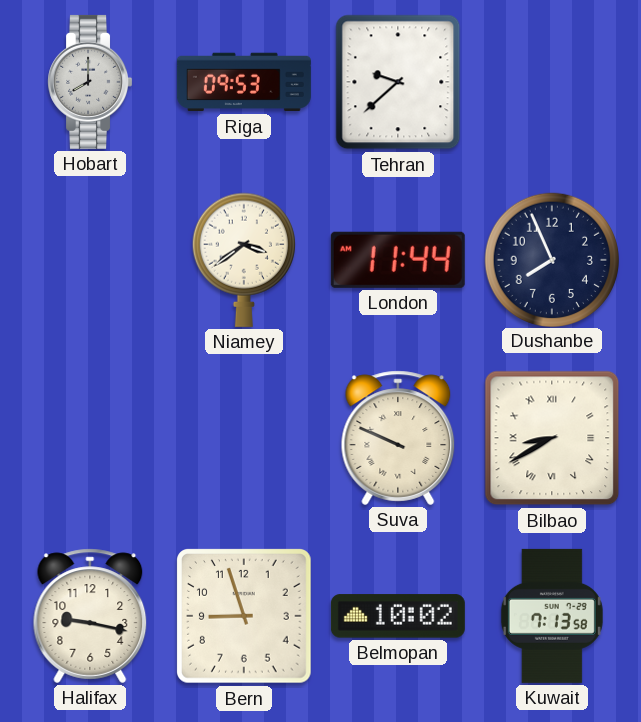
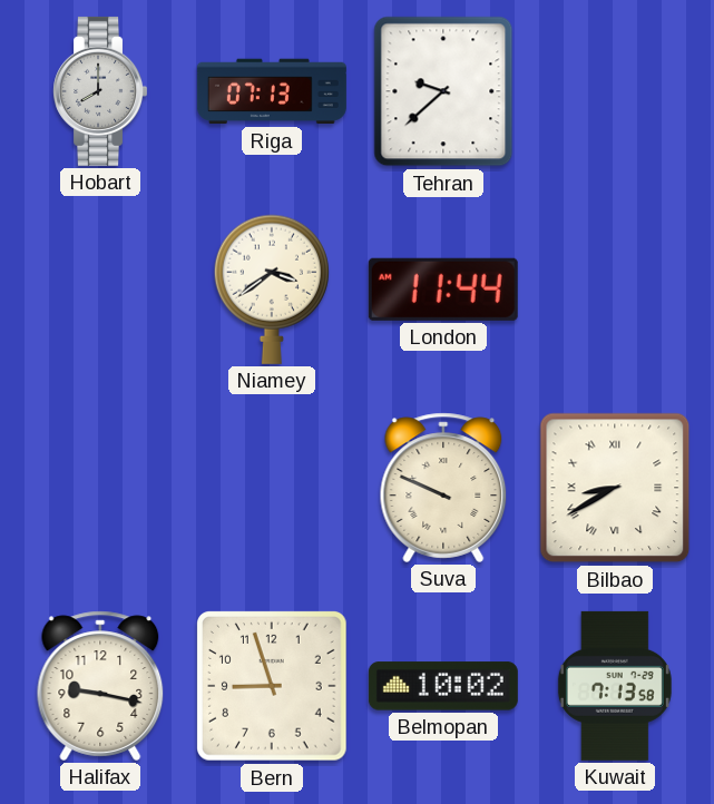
Riga: 09:53 -> 07:13
Dushanbe: 7:56 -> none
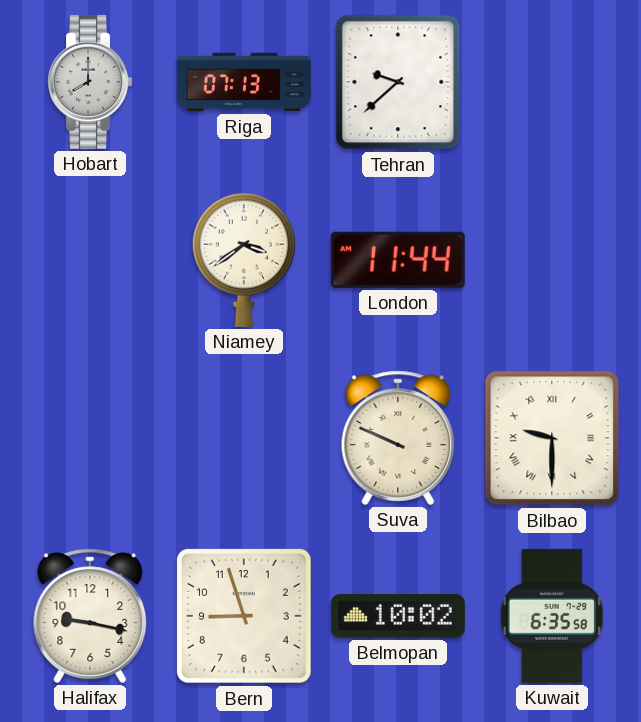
Bilbao: 8:40 -> 9:30
Kuwait: 7:13 -> 6:35
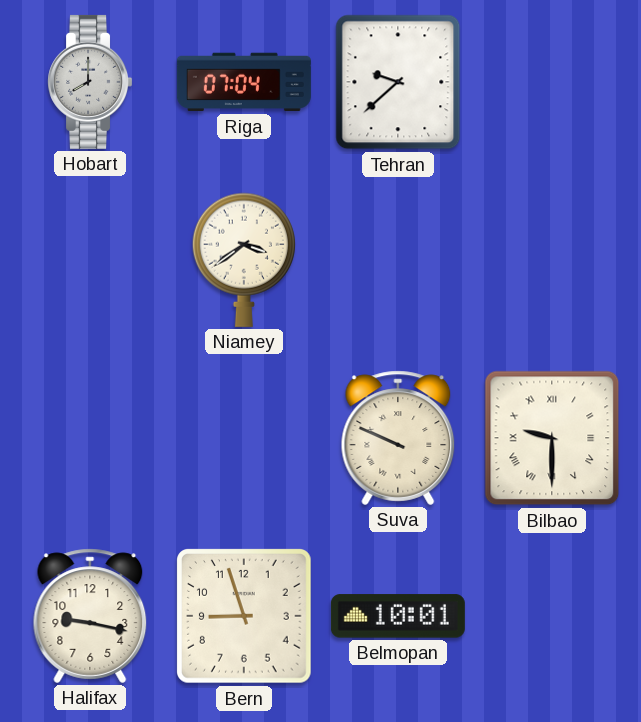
Riga: 07:13 -> 07:04
London: 11:44 -> none
Belmopan: 10:02 -> 10:01
Kuwait: 6:35 -> none
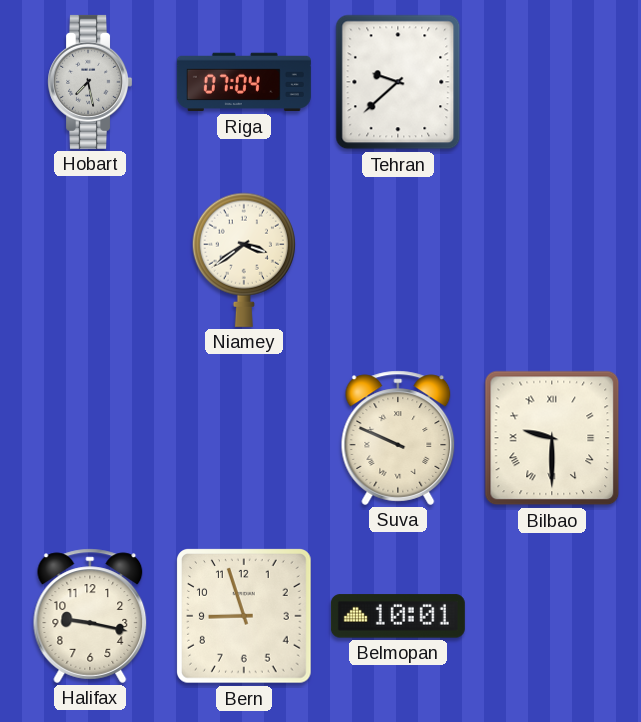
Hobart: 8:00 -> 7:28
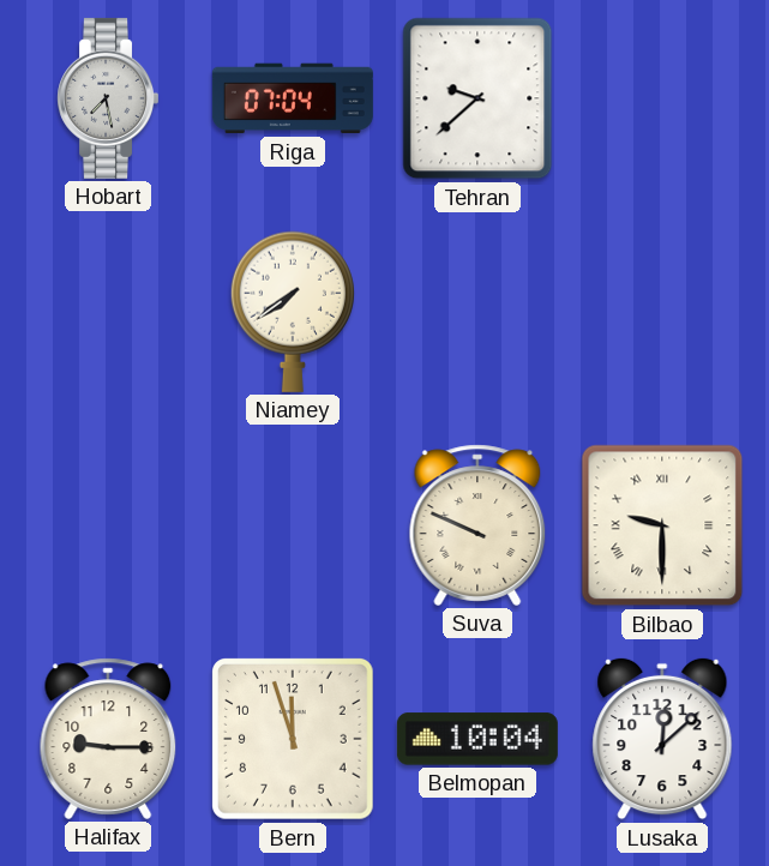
Niamey: 3:39 -> 7:39
Halifax: 9:17 -> 9:15
Bern: 8:57 -> 11:57
Belmopan: 10:01 -> 10:04
Lusaka: none -> 12:08
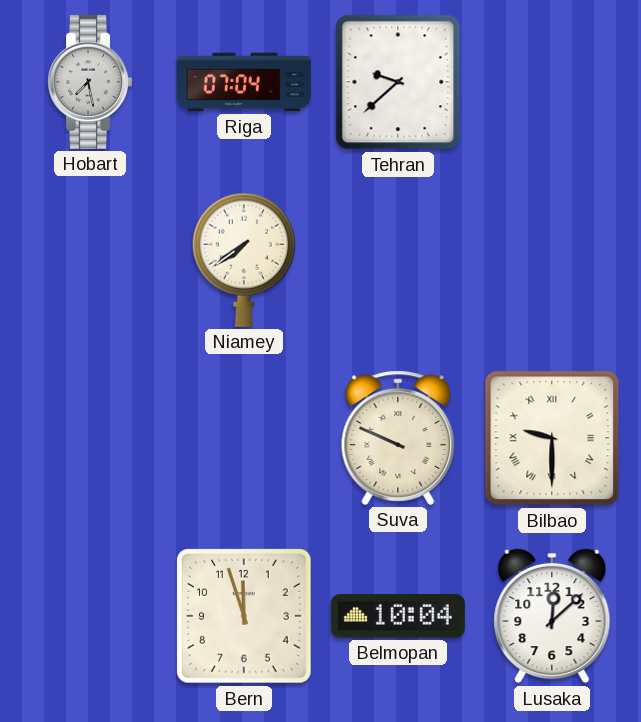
Halifax: 9:15 -> none
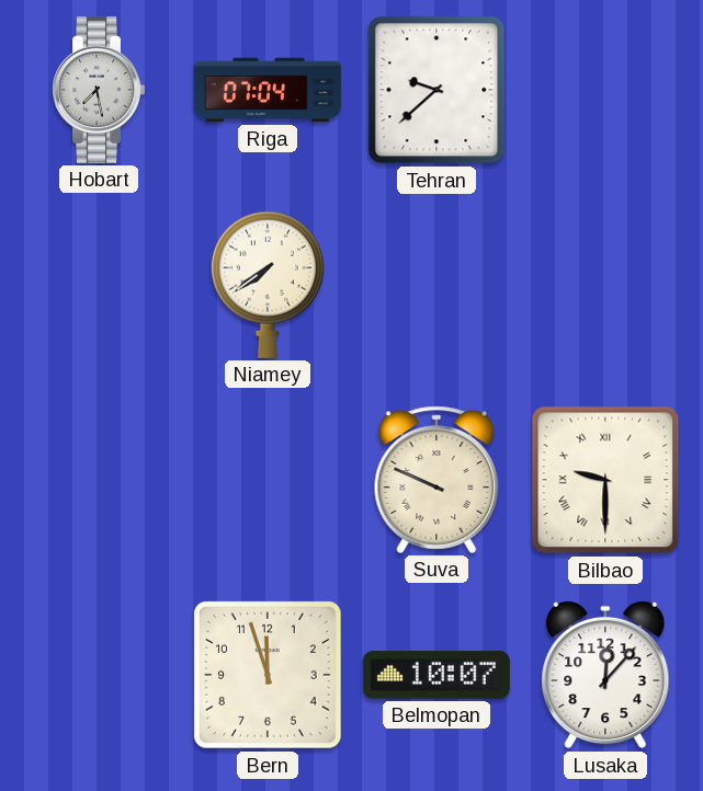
Belmopan: 10:04 -> 10:07
Lusaka: 12:08 -> 12:07
